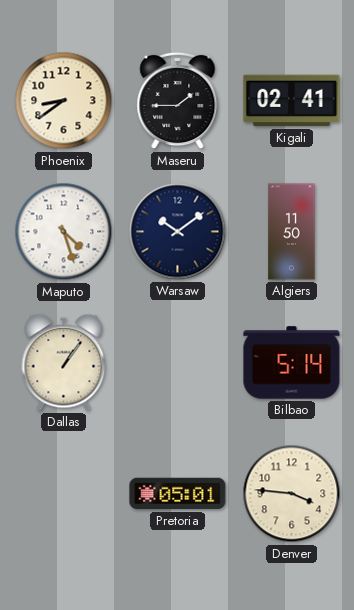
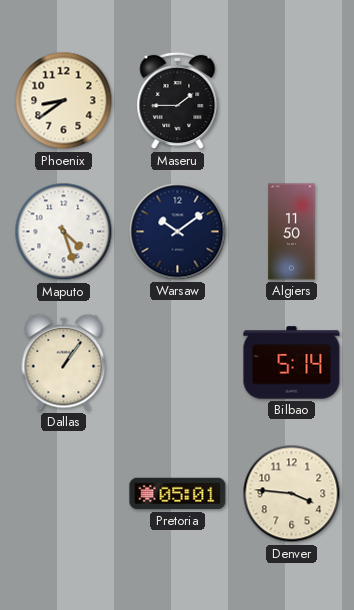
Kigali: 02:41 -> none
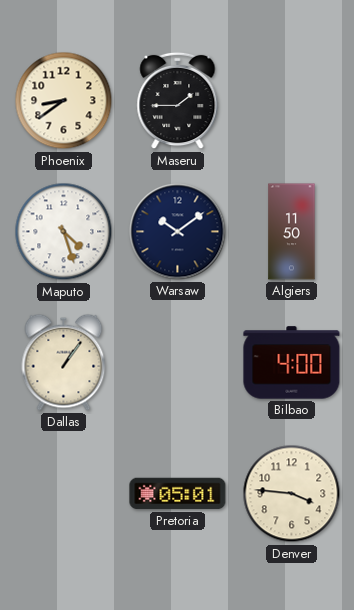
Bilbao: 5:14 -> 4:00
